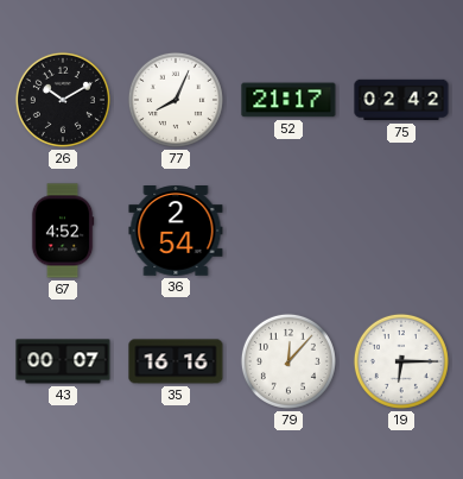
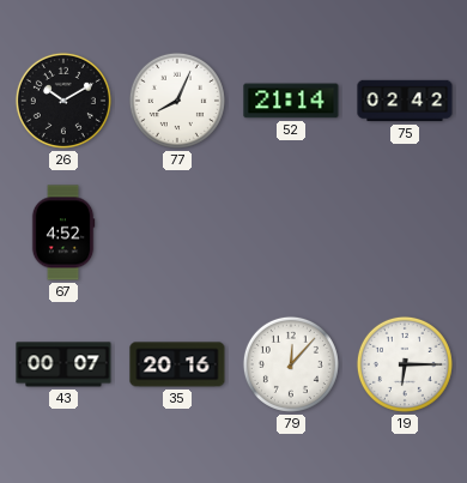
52: 21:17 -> 21:14
36: 2:54 -> none
35: 16:16 -> 20:16
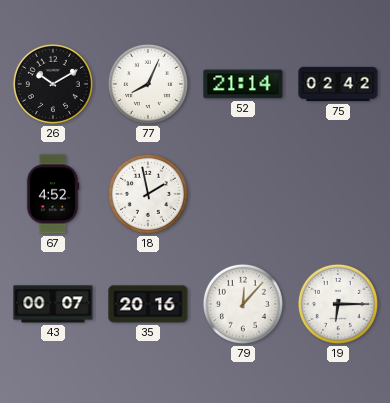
18: none -> 1:58
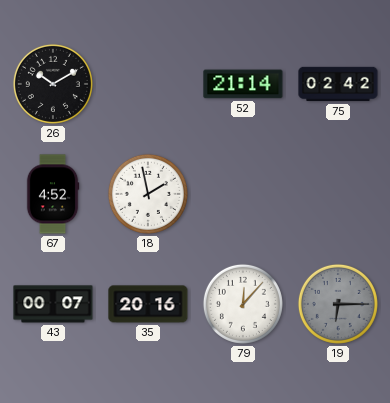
77: 8:04 -> none
19 dial: white -> grey
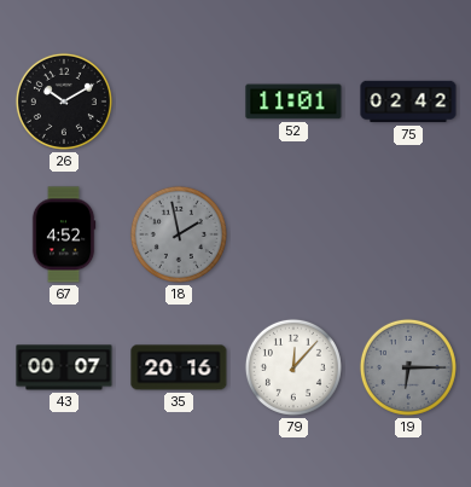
52: 21:14 -> 11:01
18 dial: white -> grey
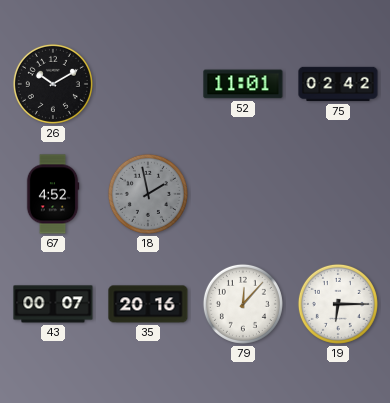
19 dial: grey -> white
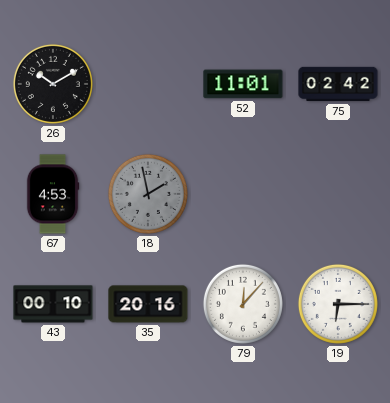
67: 4:52 -> 4:53
43: 00:07 -> 00:10
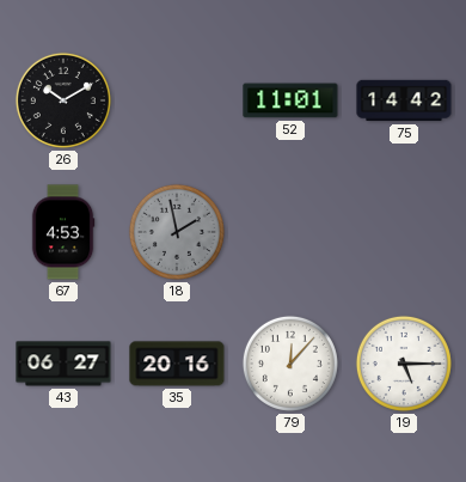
75: 02:42 -> 14:42
43: 00:10 -> 06:27
19: 6:15 -> 5:15
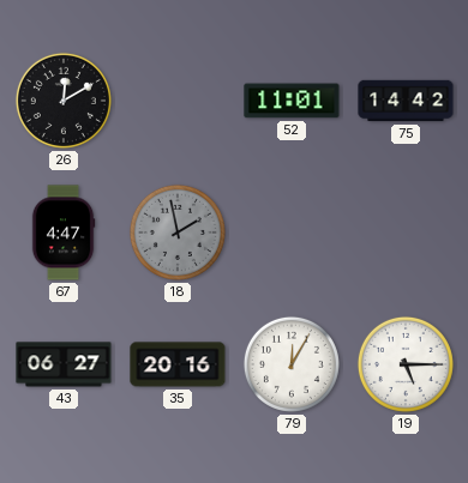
26: 10:10 -> 12:10
67: 4:53 -> 4:47
79: 12:07 -> 12:05
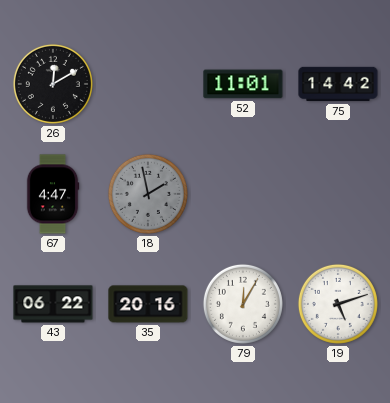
43: 06:27 -> 06:22
19: 5:15 -> 5:12
